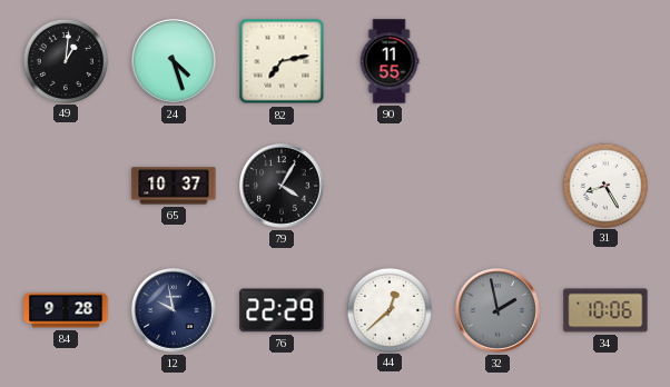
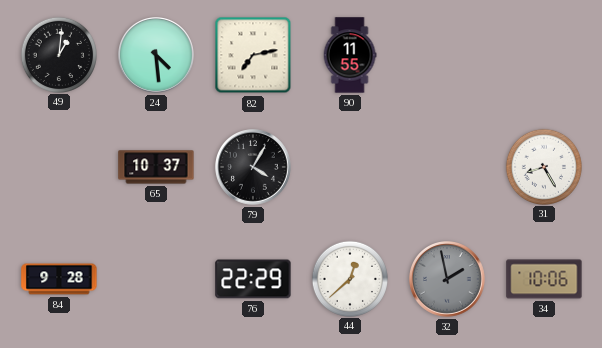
24: 4:27 -> 4:29
12: 9:58 -> none
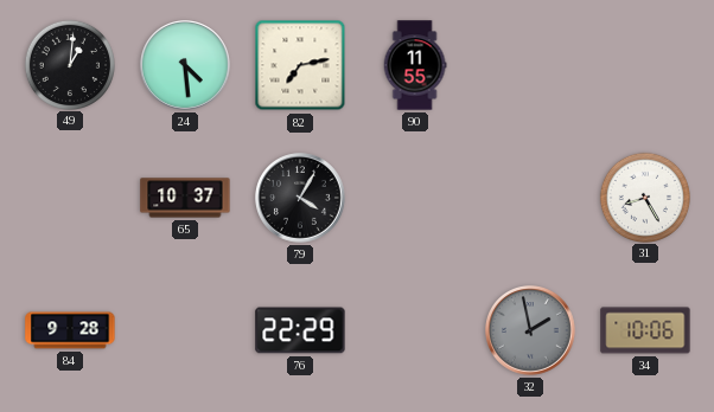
44: 12:38 -> none
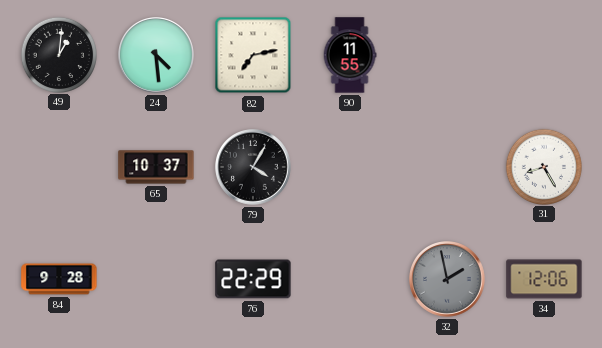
34: 10:06 -> 12:06
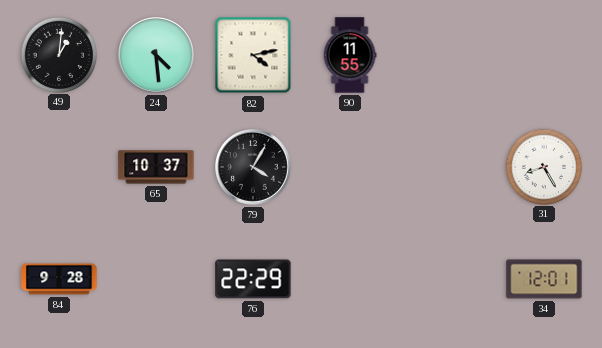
82: 7:13 -> 4:13
32: 1:58 -> none
34: 12:06 -> 12:01
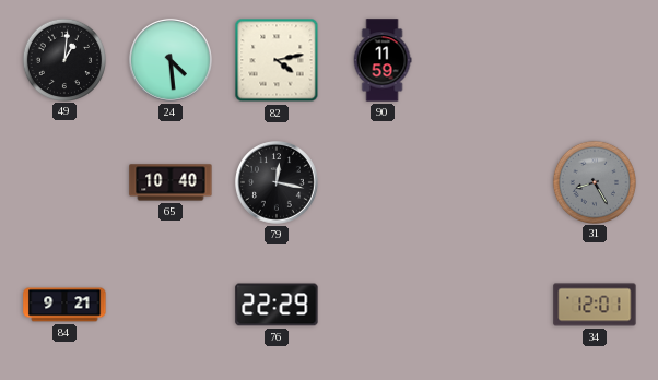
90: 11:55 -> 11:59
65: 10:37 -> 10:40
79: 4:05 -> 12:17
31 dial: white -> grey
84: 9:28 -> 9:21
